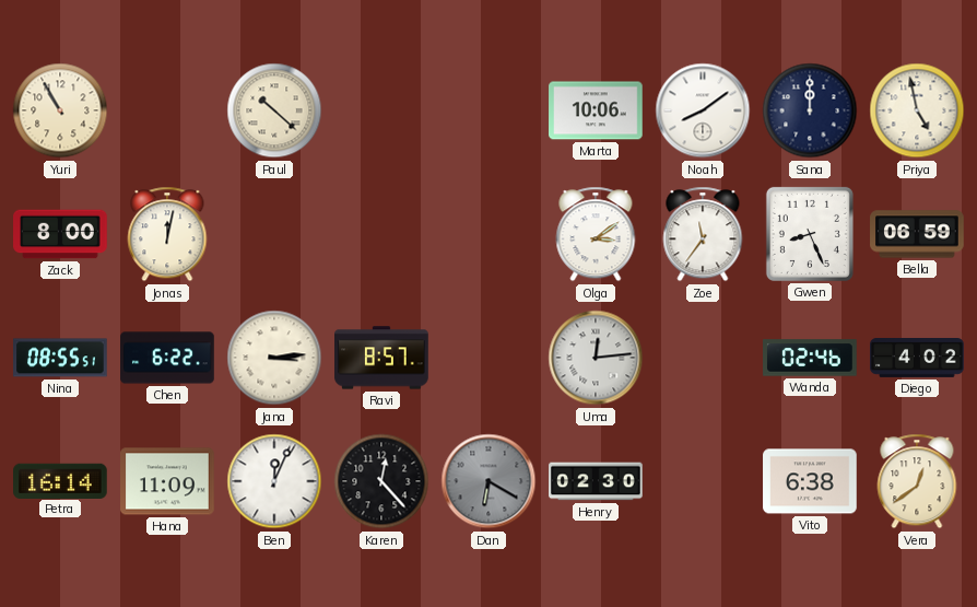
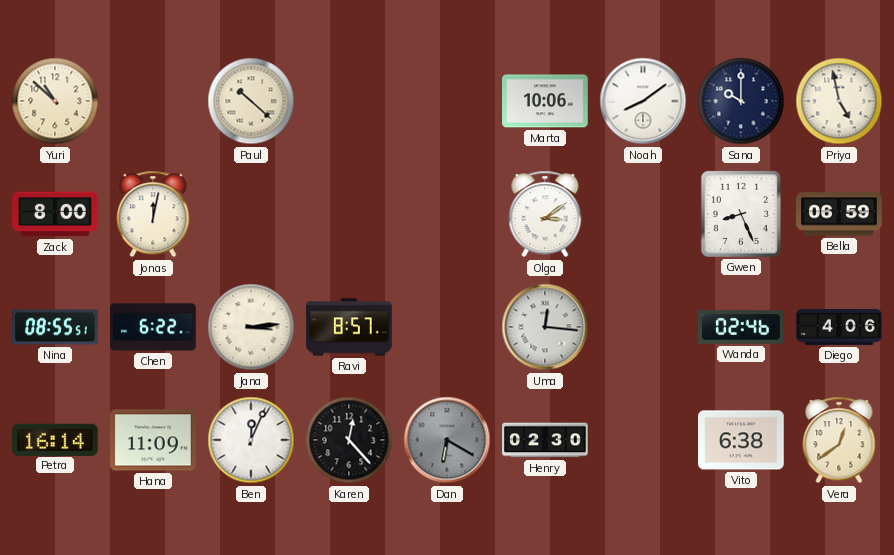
Yuri: 10:55 -> 10:52
Sana: 12:00 -> 10:00
Zoe: 11:36 -> none
Uma: 12:14 -> 12:16
Diego: 4:02 -> 4:06
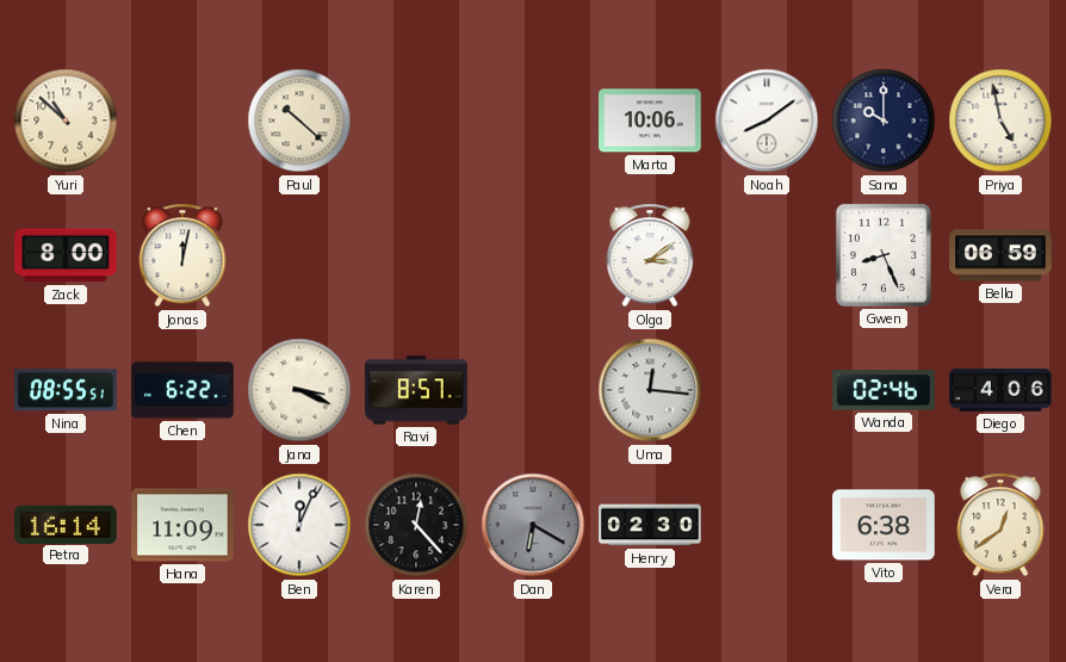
Jana: 3:14 -> 3:19
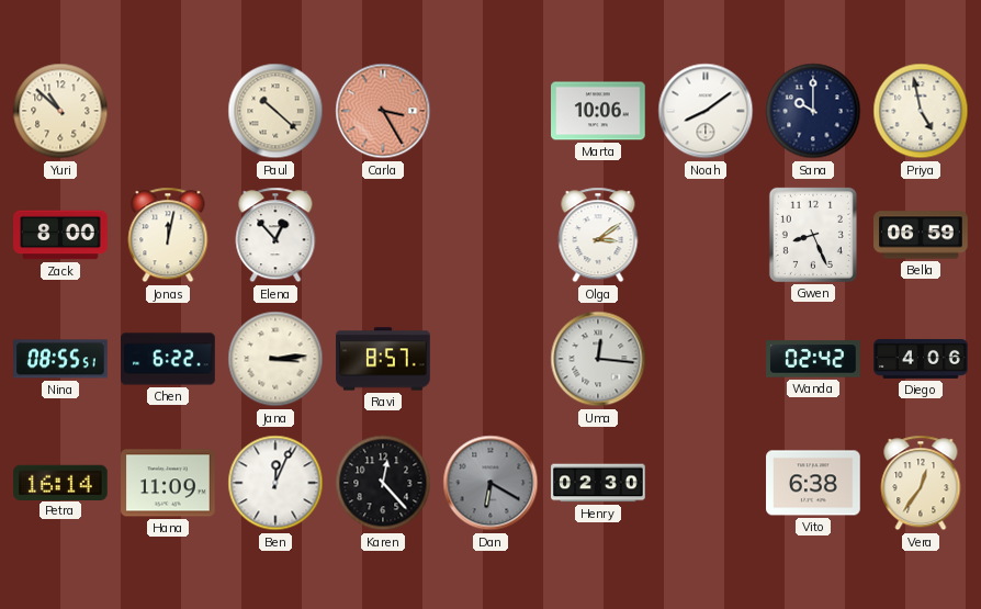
Carla: none -> 3:25
Elena: none -> 12:53
Jana: 3:19 -> 3:14
Wanda: 02:46 -> 02:42
Vera: 12:39 -> 12:36
